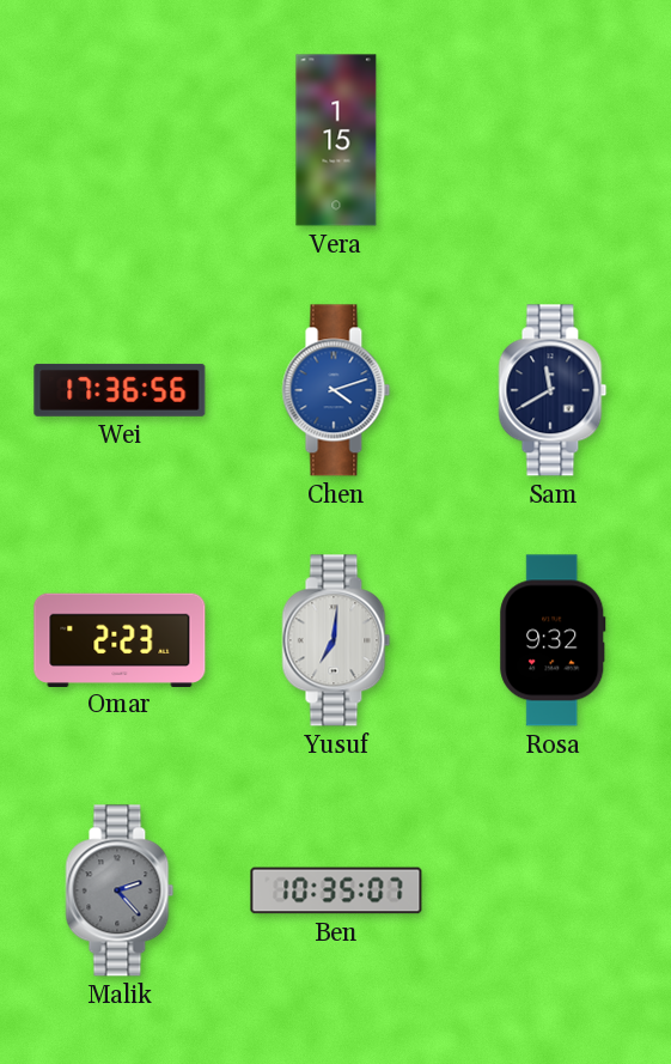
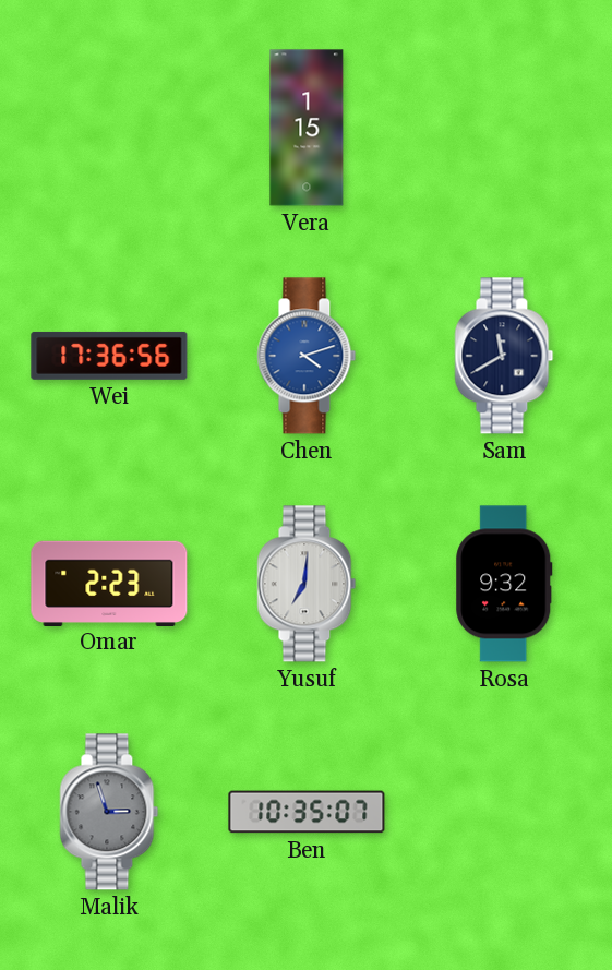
Malik: 2:23 -> 2:57
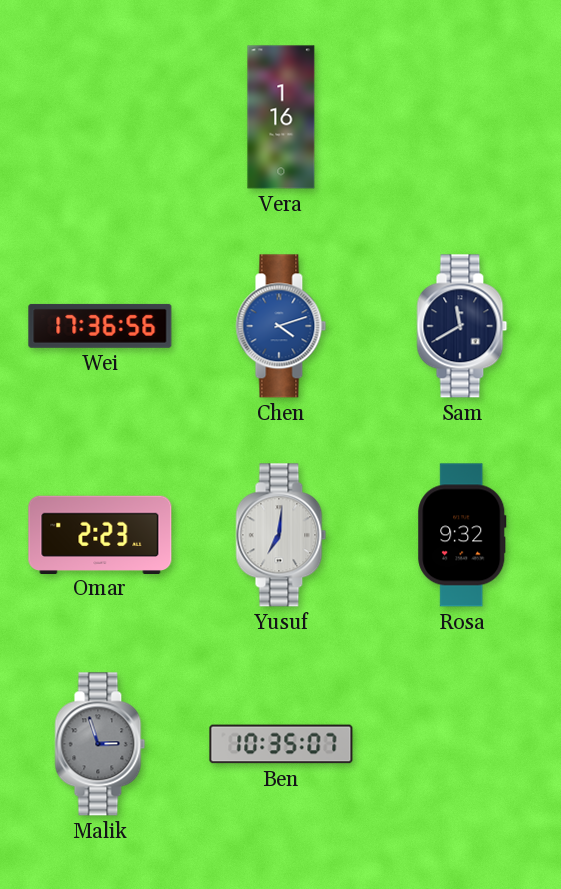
Vera: 1:15 -> 1:16
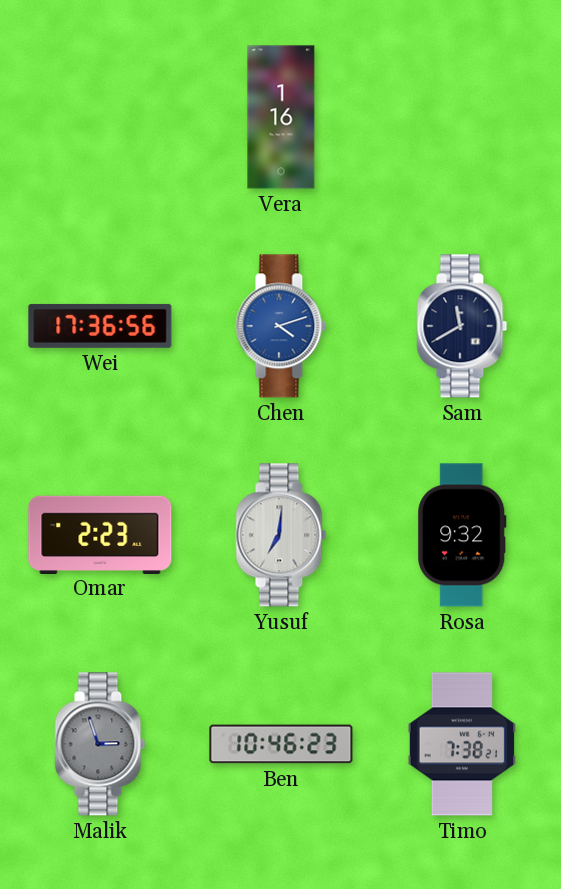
Ben: 10:35 -> 10:46
Timo: none -> 7:38
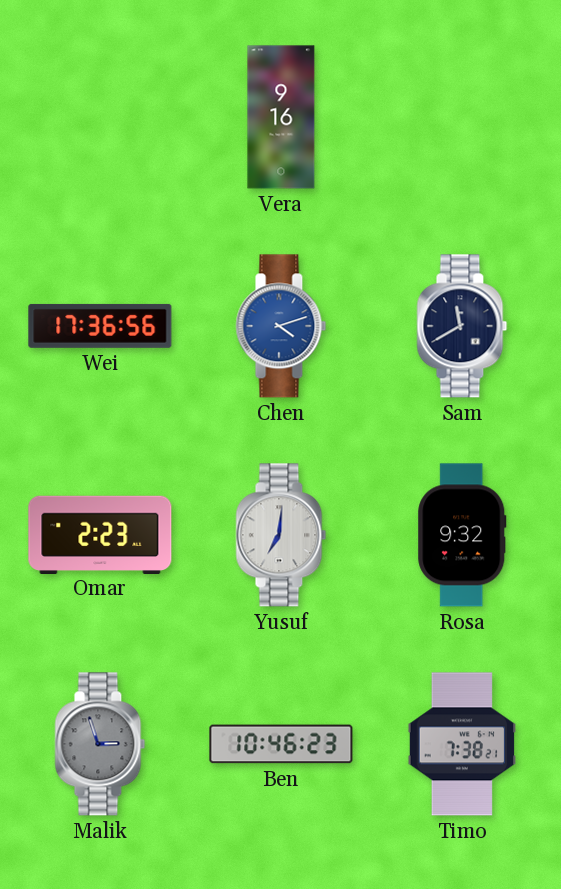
Vera: 1:16 -> 9:16
